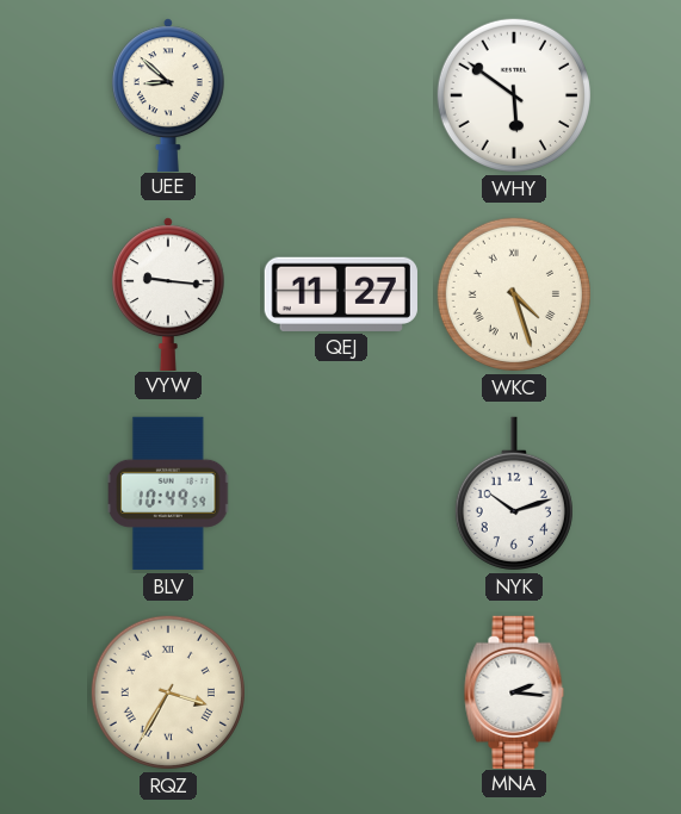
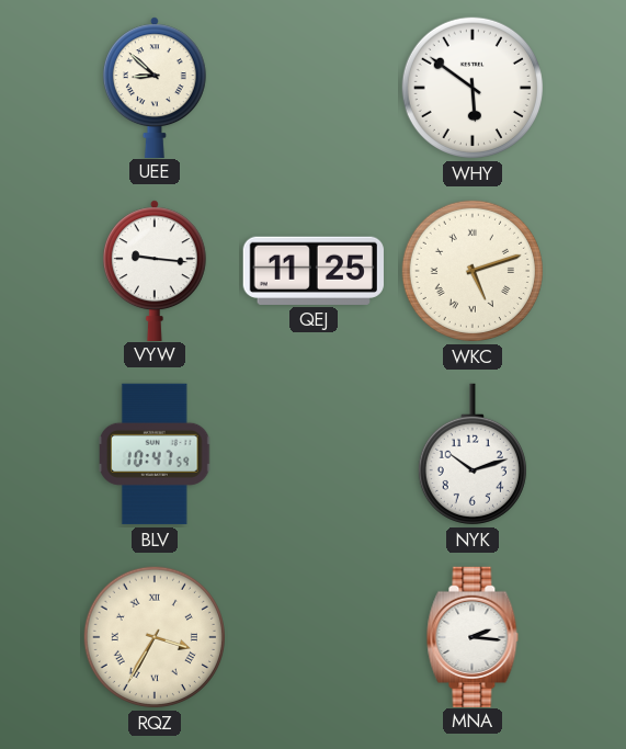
QEJ: 11:27 -> 11:25
WKC: 4:27 -> 5:12
BLV: 10:49 -> 10:47
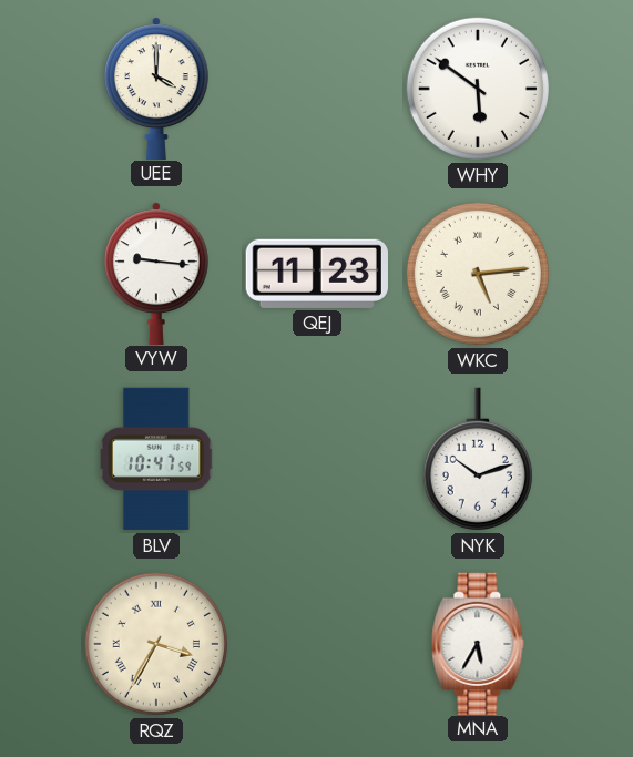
UEE: 8:52 -> 4:00
QEJ: 11:25 -> 11:23
WKC: 5:12 -> 5:14
MNA: 2:16 -> 5:35
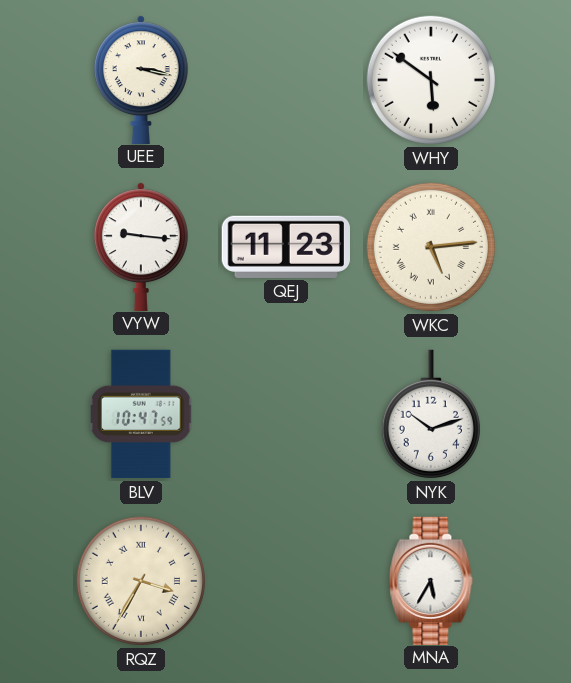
UEE: 4:00 -> 3:17
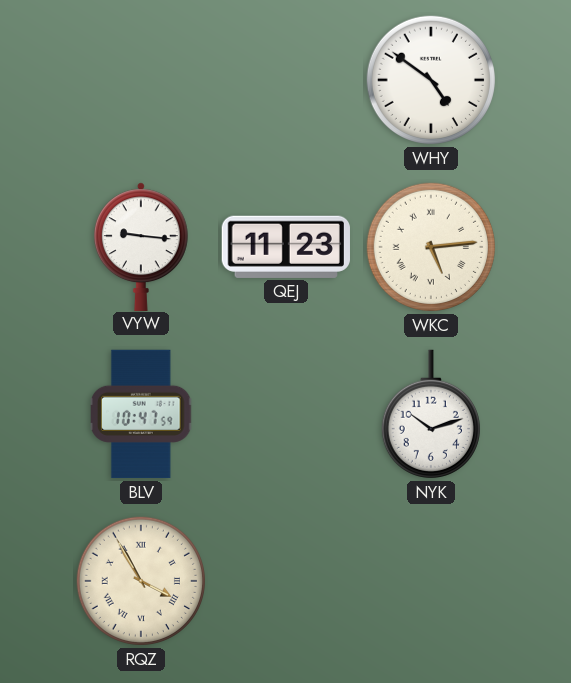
UEE: 3:17 -> none
WHY: 5:51 -> 4:51
RQZ: 3:35 -> 3:55
MNA: 5:35 -> none
